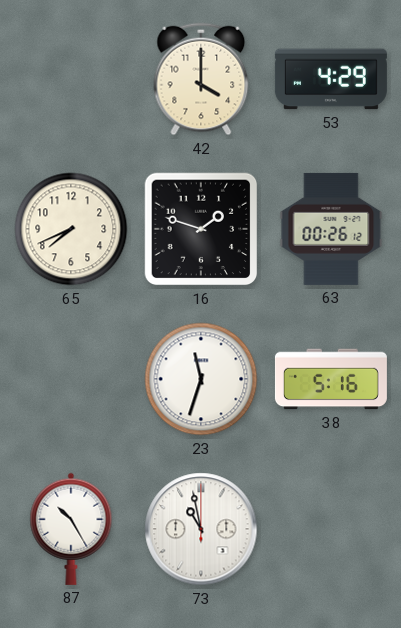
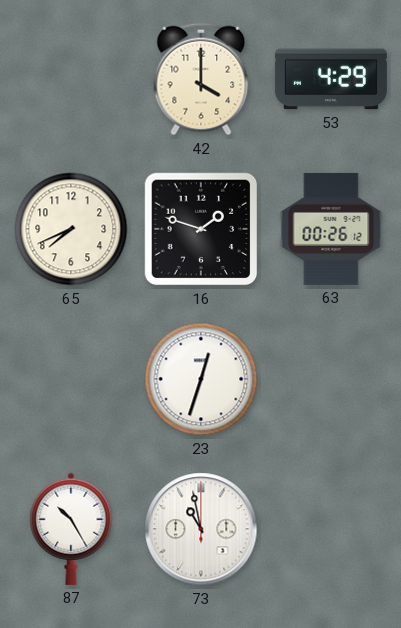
23: 11:33 -> 12:33
38: 5:16 -> none
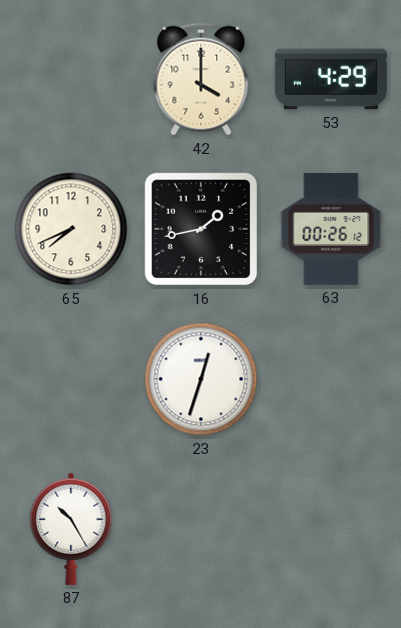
16: 1:48 -> 1:43
73: 10:58 -> none
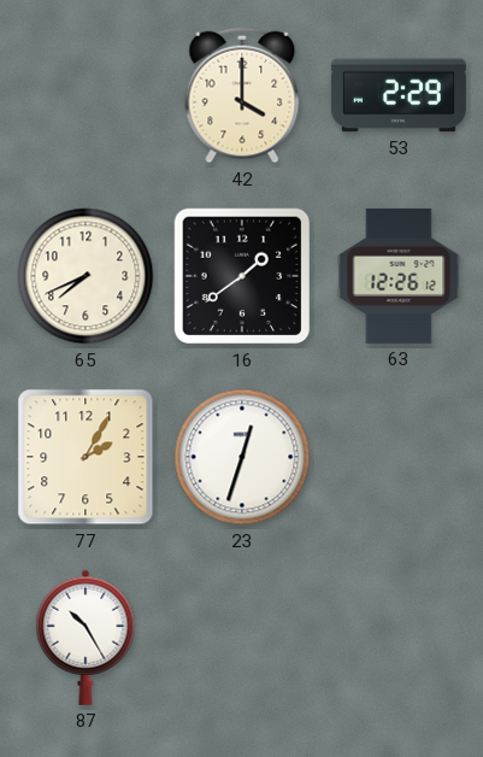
53: 4:29 -> 2:29
16: 1:43 -> 1:39
63: 00:26 -> 12:26
77: none -> 2:05
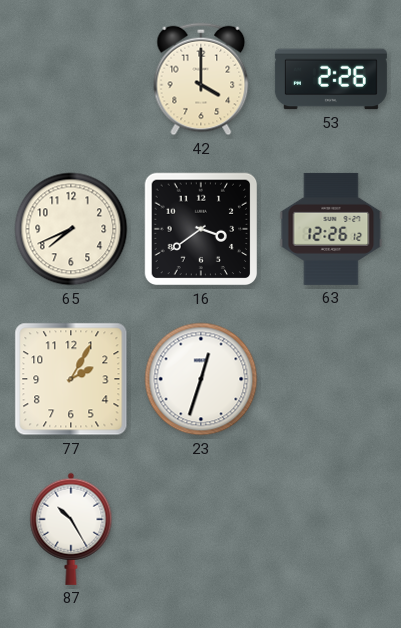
53: 2:29 -> 2:26
16: 1:39 -> 3:39
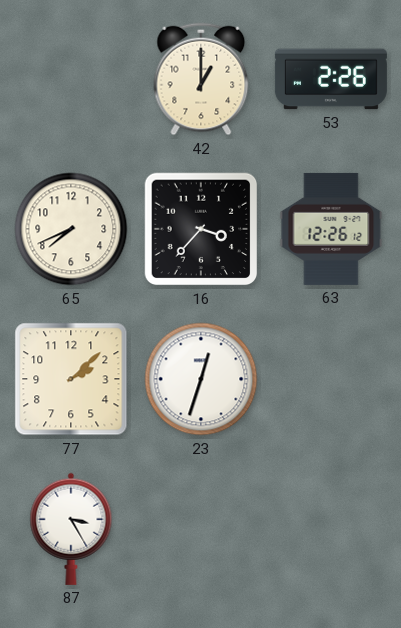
42: 4:00 -> 1:00
16: 3:39 -> 3:37
77: 2:05 -> 2:08
87: 10:25 -> 3:25
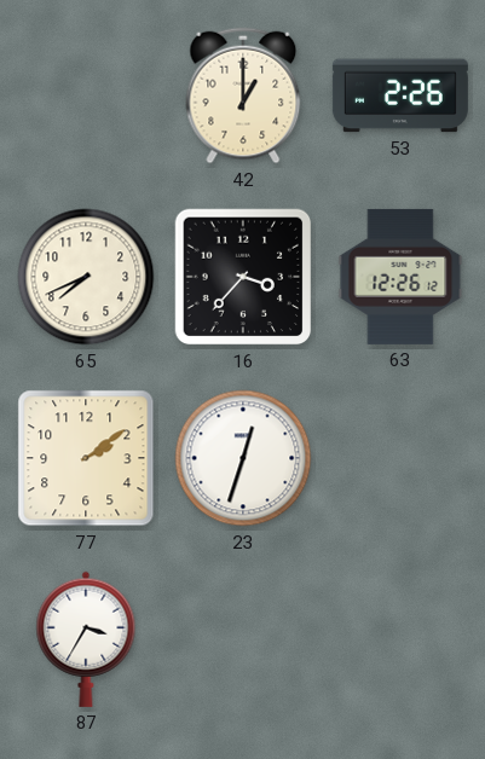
77: 2:08 -> 2:09
87: 3:25 -> 3:35
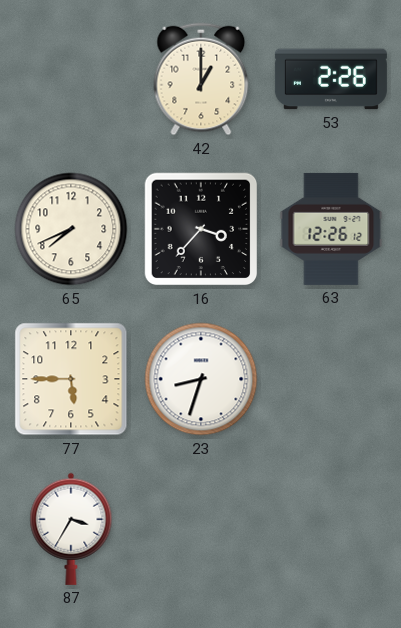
77: 2:09 -> 5:45
23: 12:33 -> 8:33
